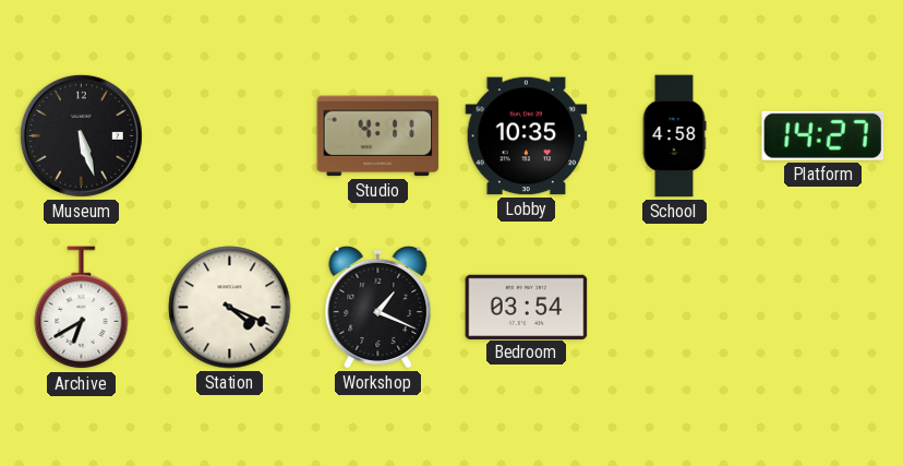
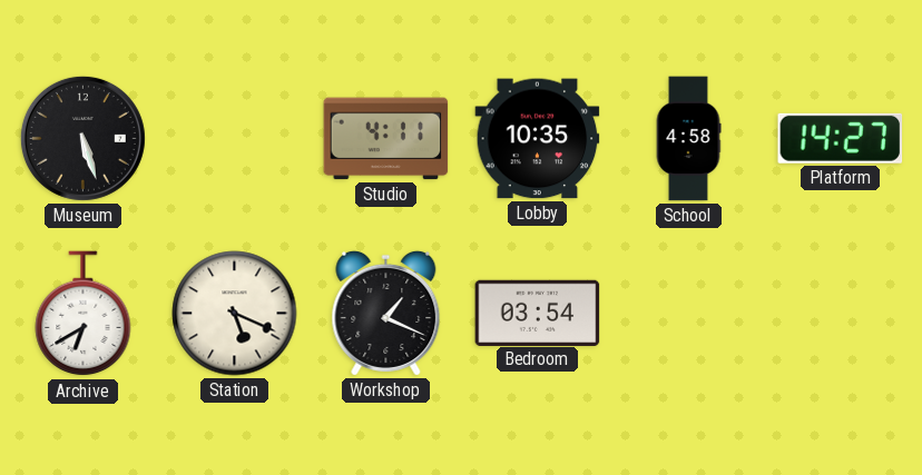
Station: 4:19 -> 5:19
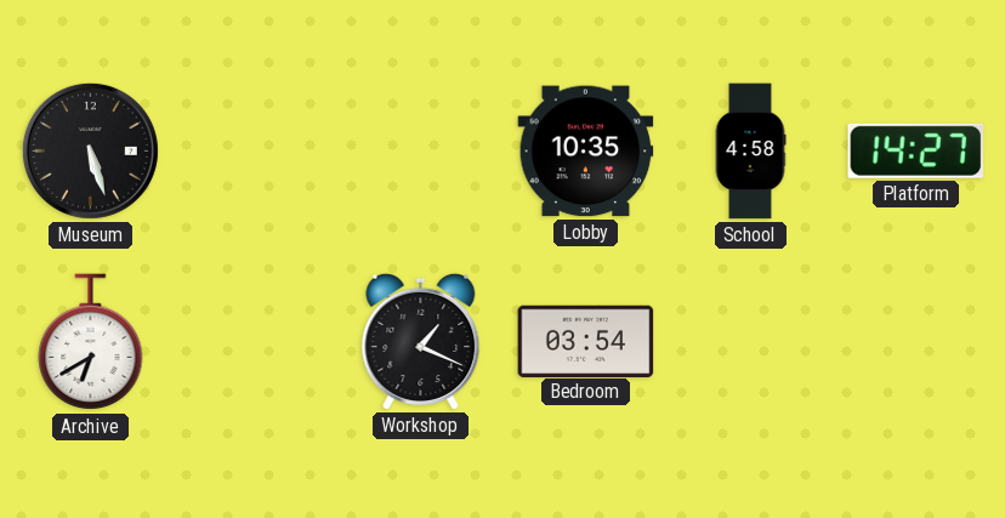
Studio: 4:11 -> none
Station: 5:19 -> none
